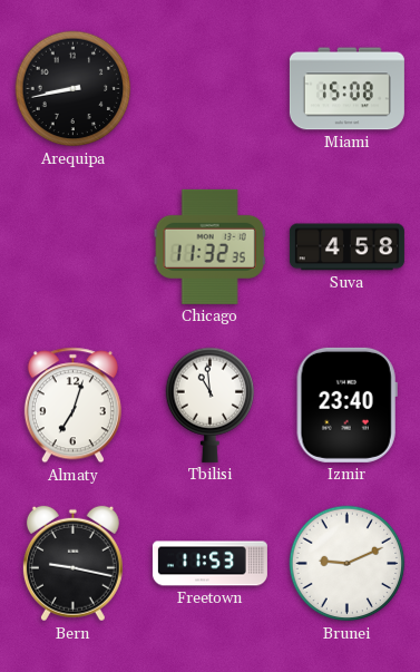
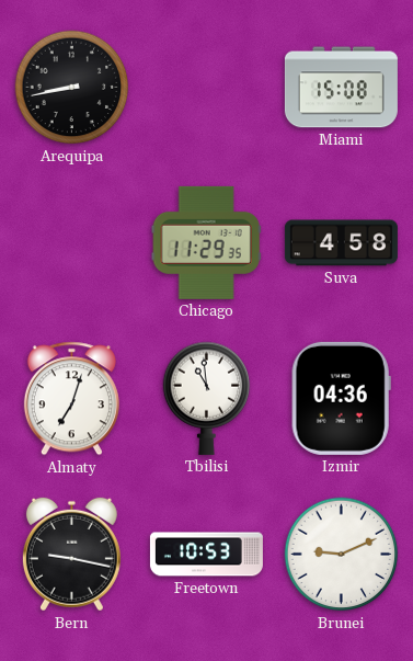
Chicago: 11:32 -> 11:29
Izmir: 23:40 -> 04:36
Freetown: 11:53 -> 10:53
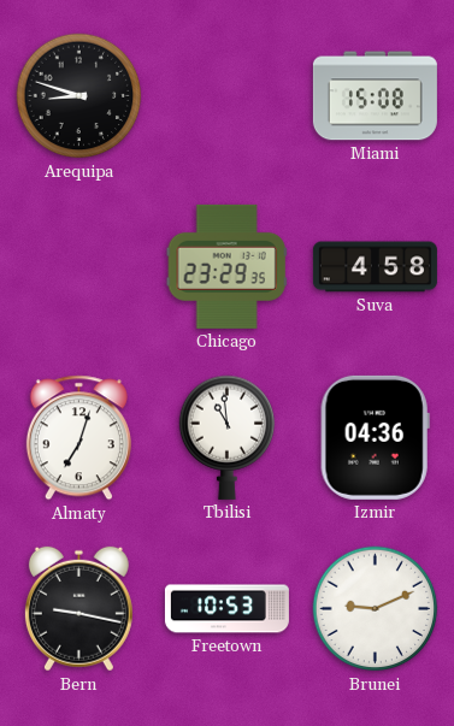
Arequipa: 8:43 -> 8:48
Chicago: 11:29 -> 23:29
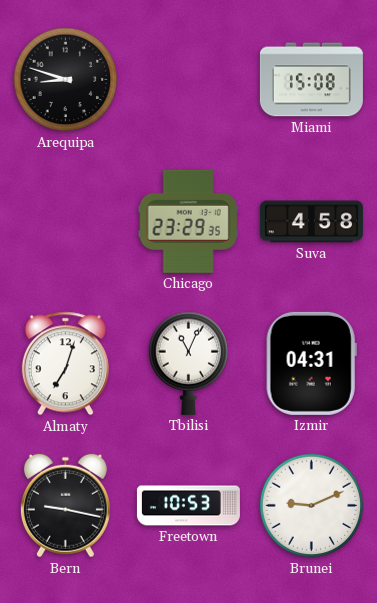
Tbilisi: 10:59 -> 11:04
Izmir: 04:36 -> 04:31
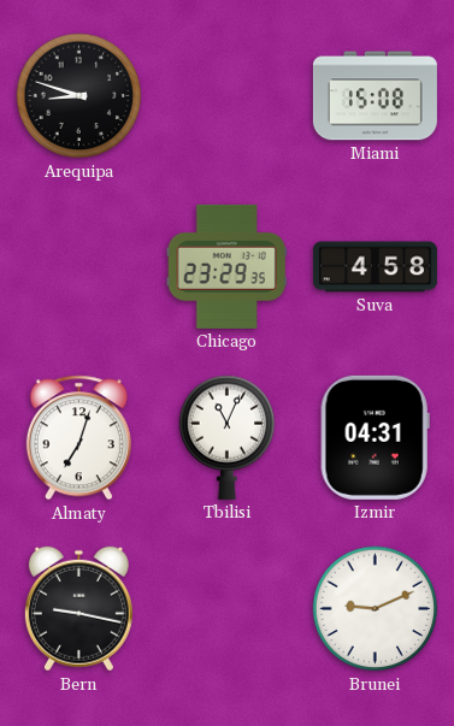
Freetown: 10:53 -> none
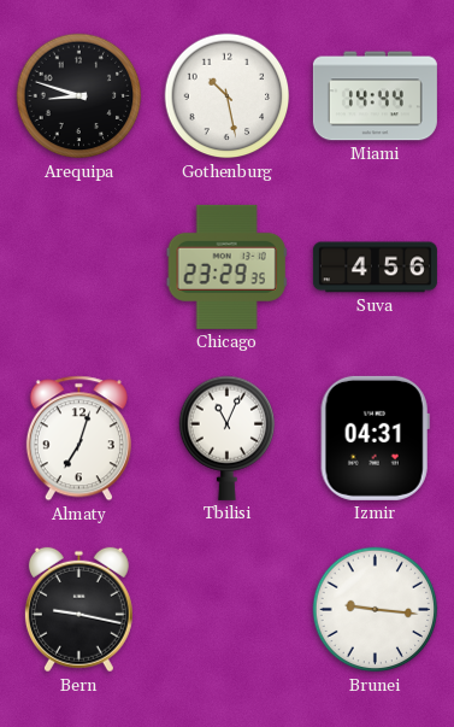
Gothenburg: none -> 10:28
Miami: 15:08 -> 14:44
Suva: 4:58 -> 4:56
Brunei: 9:11 -> 9:16
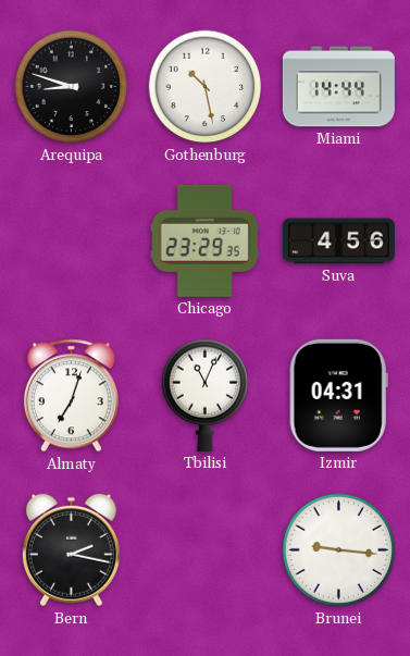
Bern: 9:17 -> 2:17
